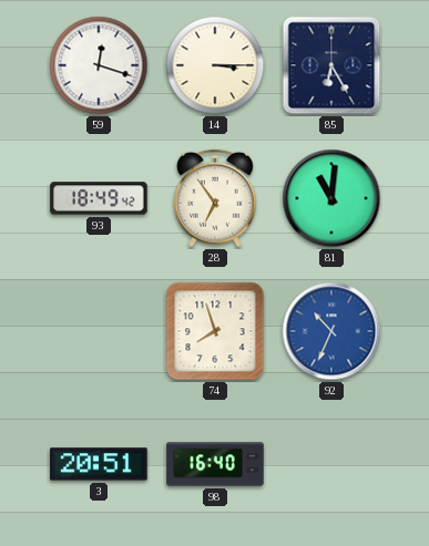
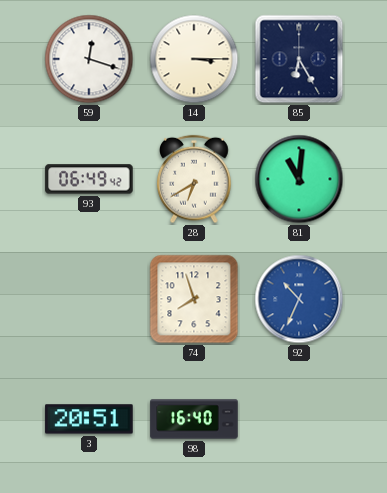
93: 18:49 -> 06:49
28: 6:54 -> 6:40
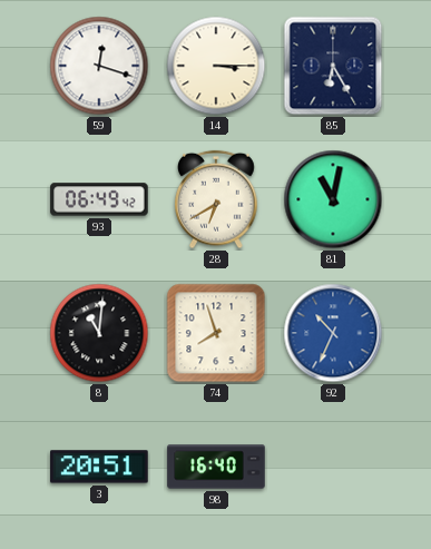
81: 11:01 -> 11:02
8: none -> 11:01
